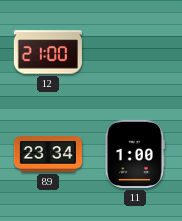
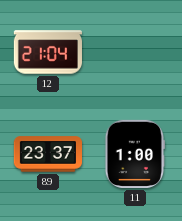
12: 21:00 -> 21:04
89: 23:34 -> 23:37
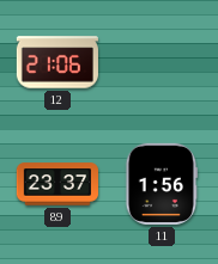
12: 21:04 -> 21:06
11: 1:00 -> 1:56
